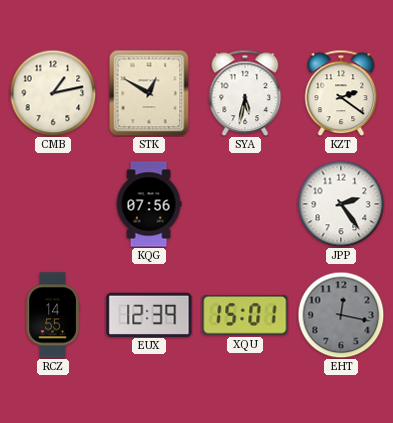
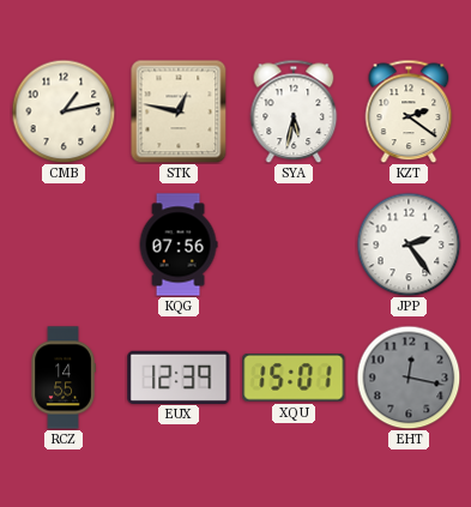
STK: 12:50 -> 12:47
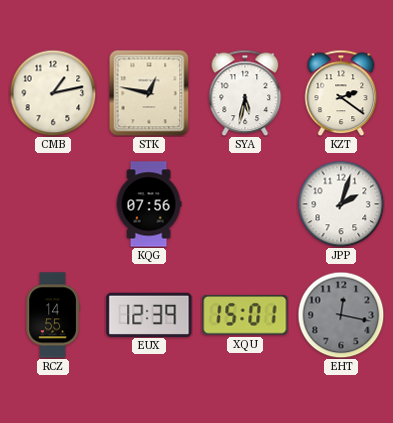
JPP: 2:24 -> 2:03
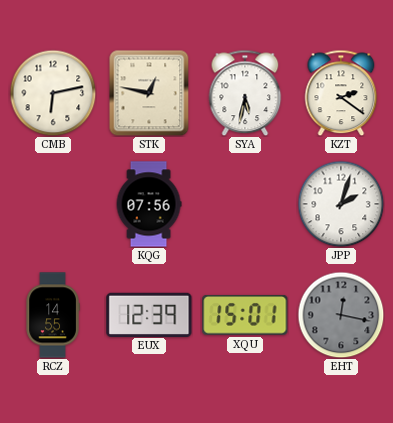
CMB: 1:13 -> 6:13
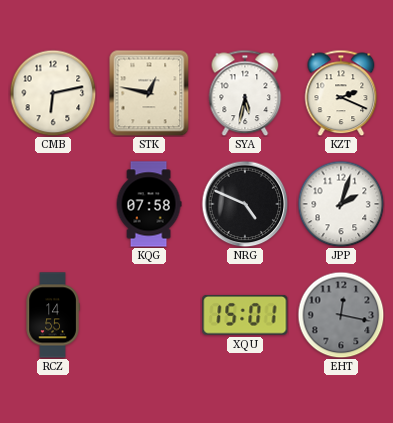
KZT: 2:21 -> 2:19
KQG: 07:56 -> 07:58
NRG: none -> 4:49
EUX: 12:39 -> none
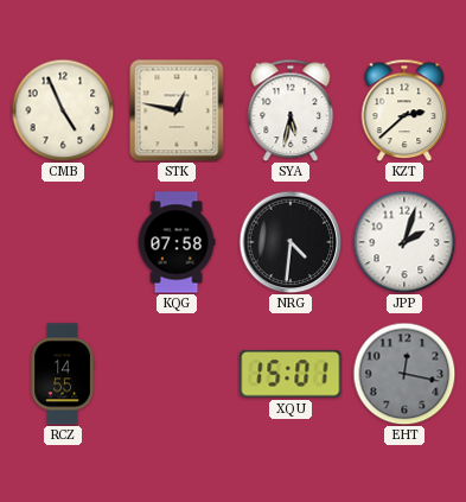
CMB: 6:13 -> 4:56
KZT: 2:19 -> 2:38
NRG: 4:49 -> 4:31
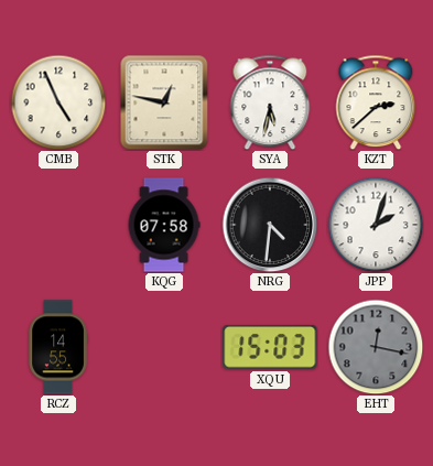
XQU: 15:01 -> 15:03
